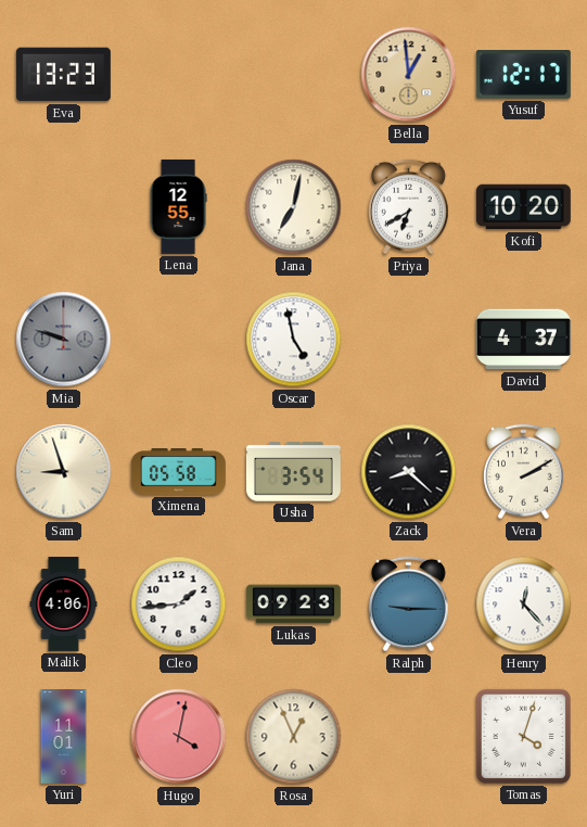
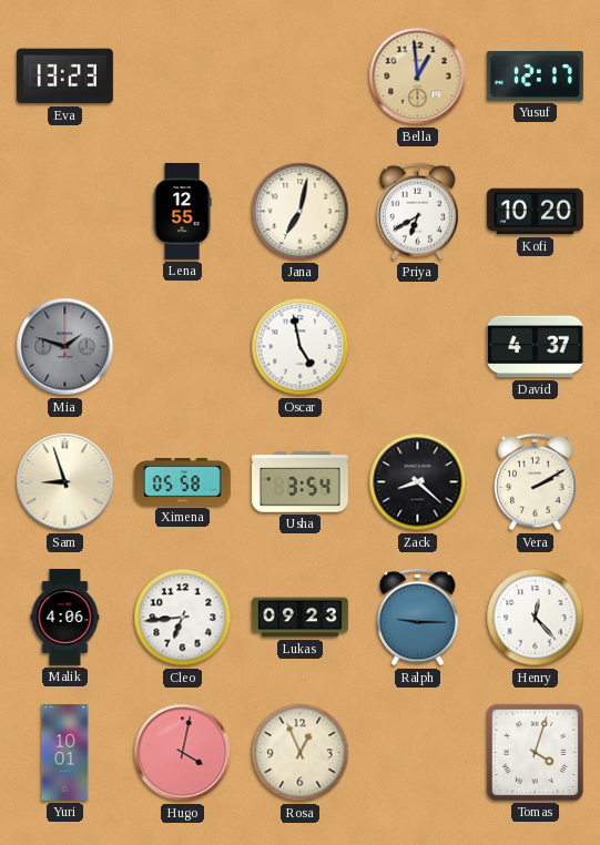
Mia: 9:48 -> 1:48
Cleo: 1:44 -> 6:44
Yuri: 11:01 -> 10:01
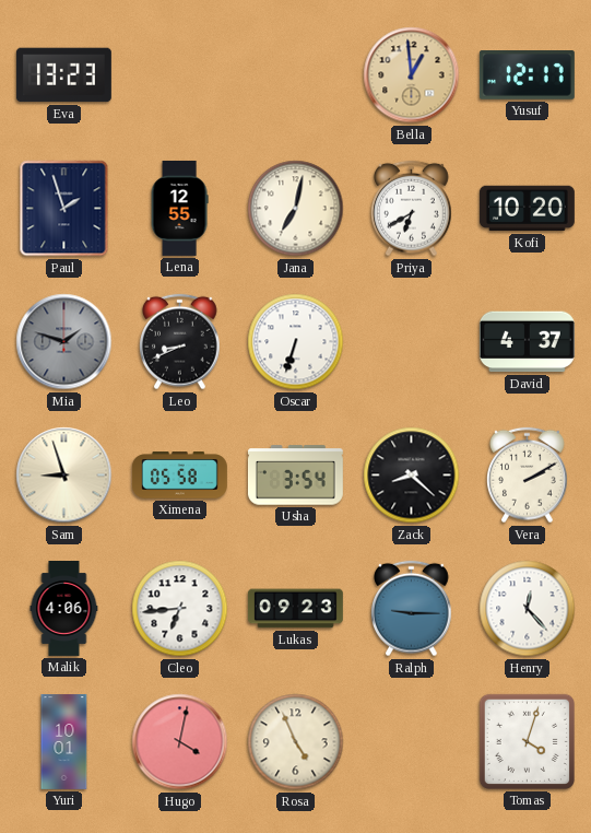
Paul: none -> 1:57
Leo: none -> 8:41
Oscar: 4:58 -> 6:33
Rosa: 12:56 -> 4:56
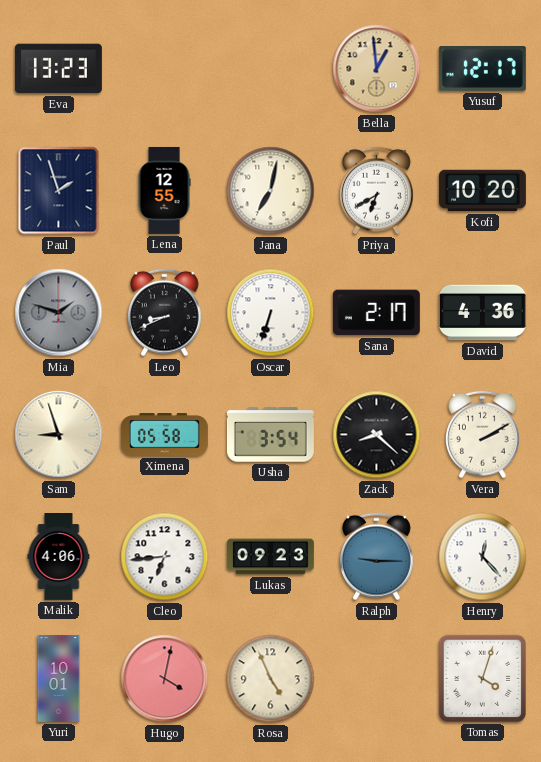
Sana: none -> 2:17
David: 4:37 -> 4:36
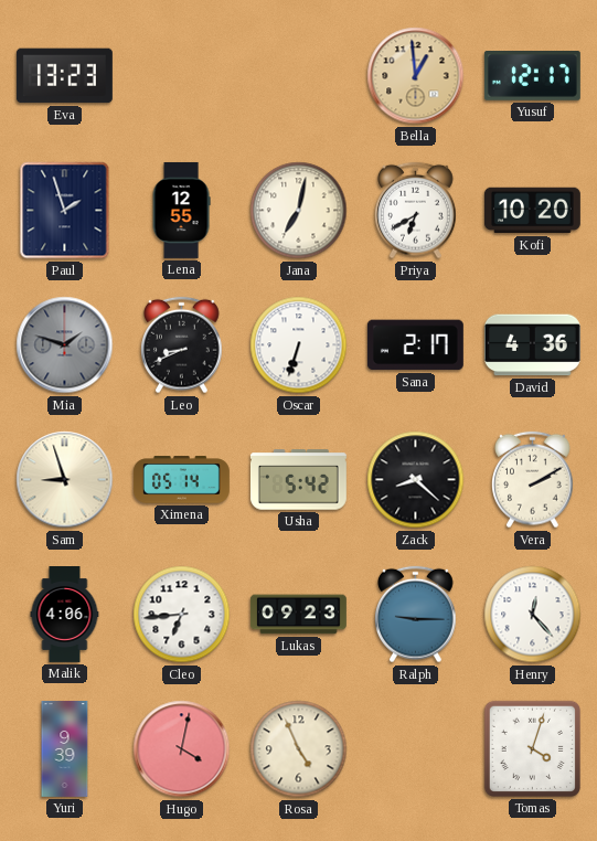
Ximena: 05:58 -> 05:14
Usha: 3:54 -> 5:42
Yuri: 10:01 -> 9:39
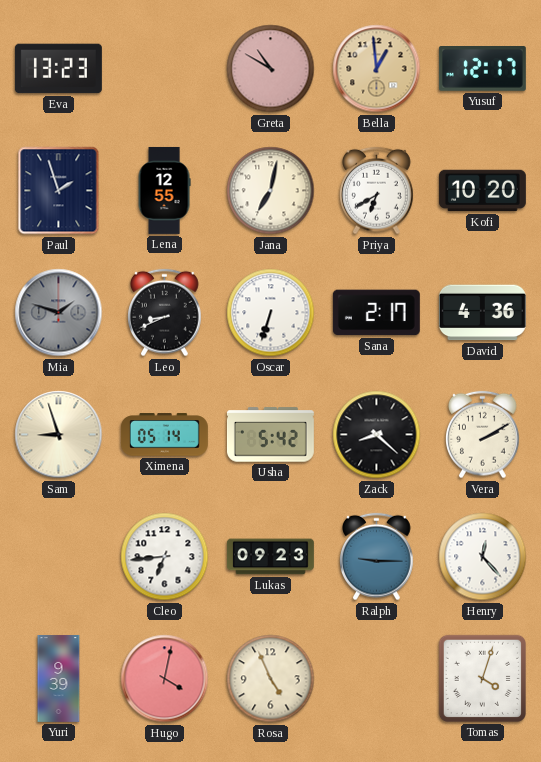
Greta: none -> 10:50
Malik: 4:06 -> none
